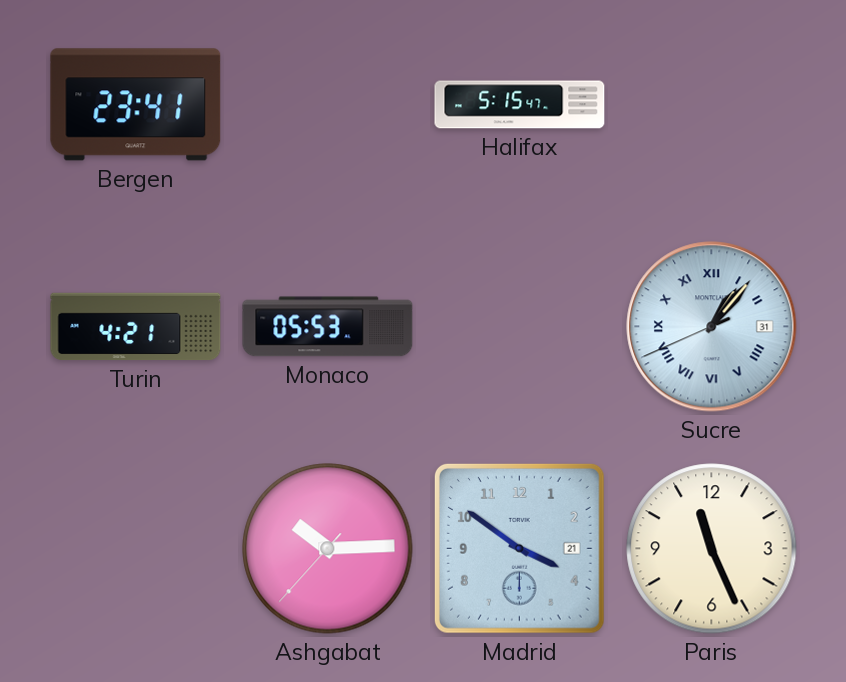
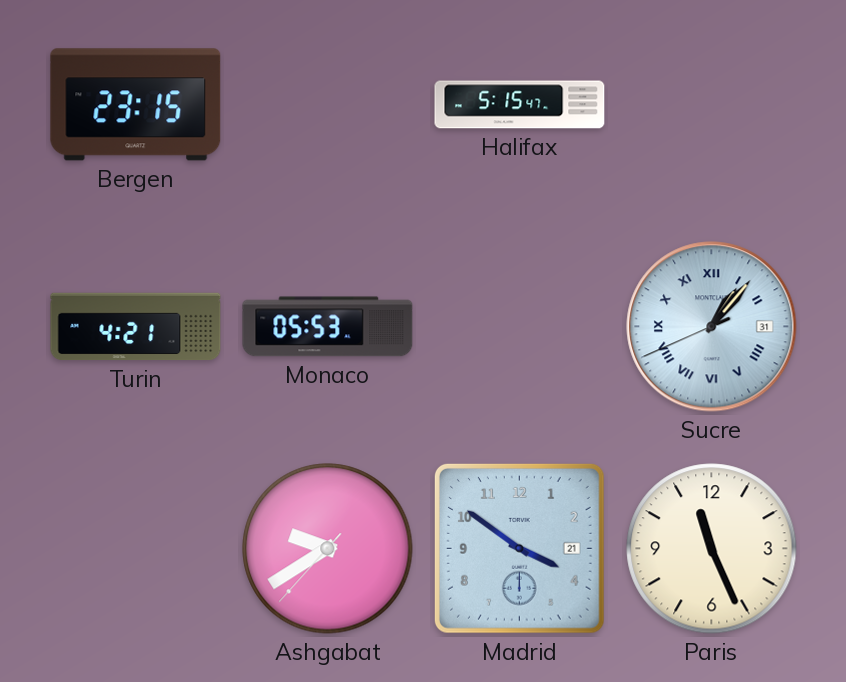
Bergen: 23:41 -> 23:15
Ashgabat: 10:14 -> 9:39
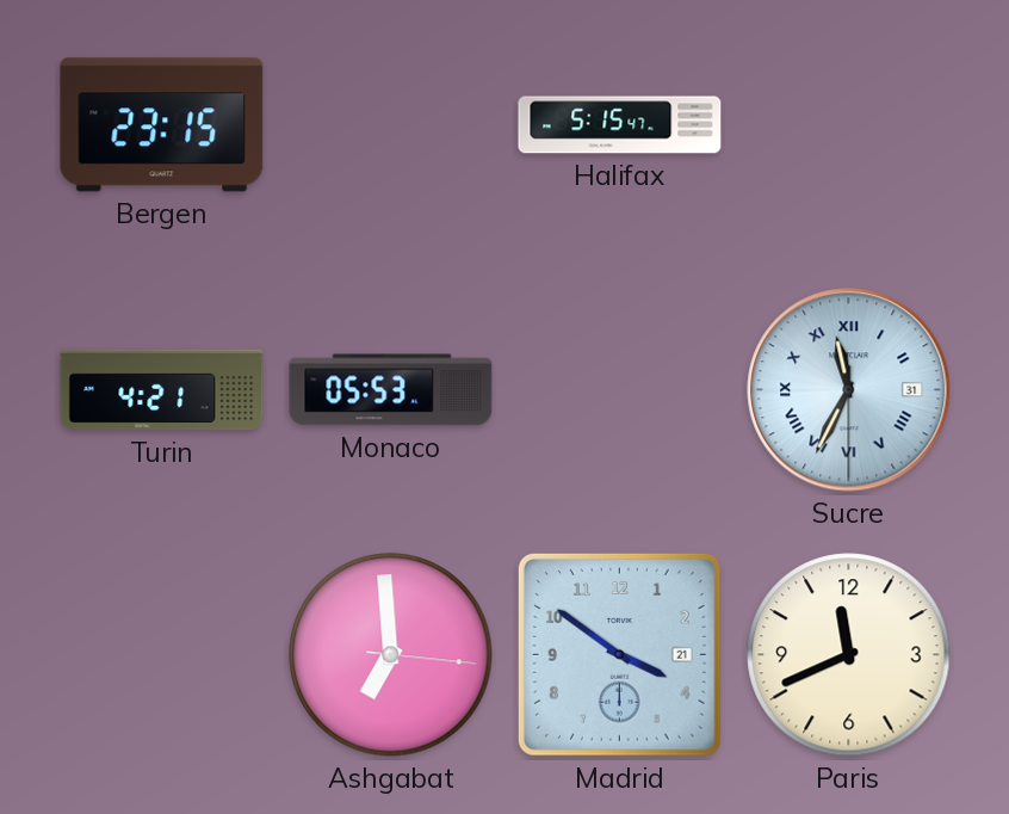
Sucre: 1:06 -> 11:34
Ashgabat: 9:39 -> 6:59
Paris: 11:26 -> 11:41
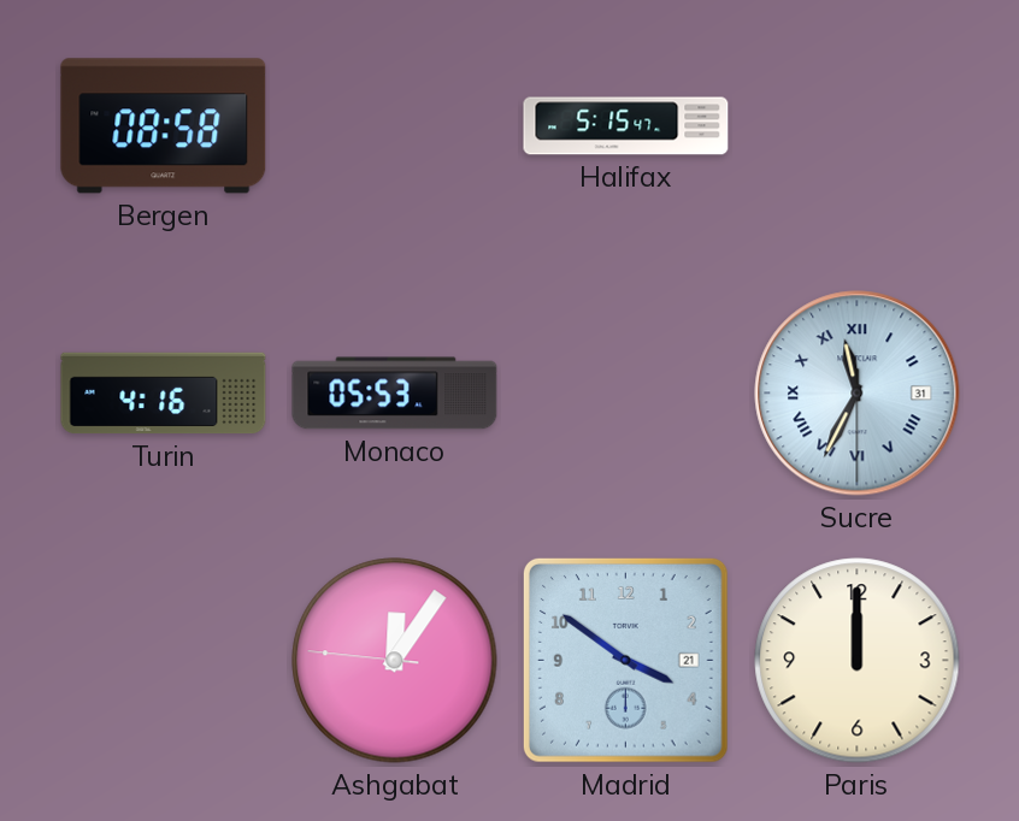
Bergen: 23:15 -> 08:58
Turin: 4:21 -> 4:16
Ashgabat: 6:59 -> 12:05
Paris: 11:41 -> 12:00
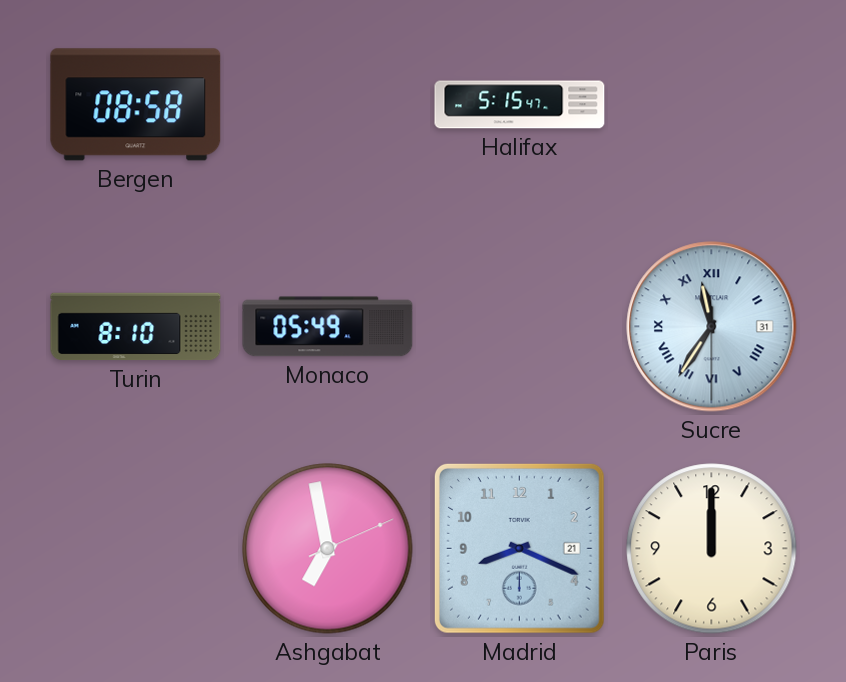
Turin: 4:16 -> 8:10
Monaco: 05:53 -> 05:49
Sucre: 11:34 -> 11:35
Ashgabat: 12:05 -> 6:58
Madrid: 3:51 -> 8:19
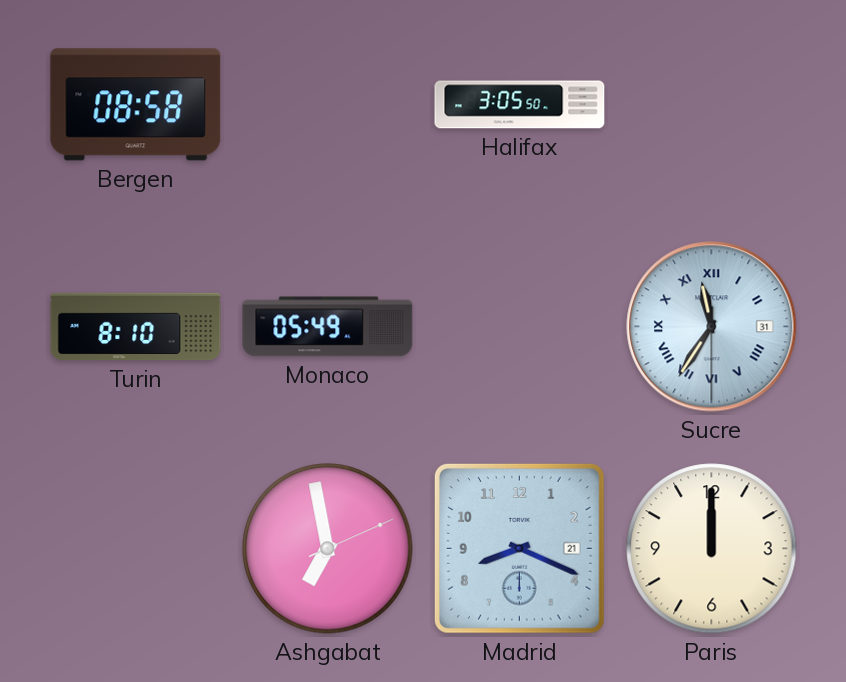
Halifax: 5:15 -> 3:05
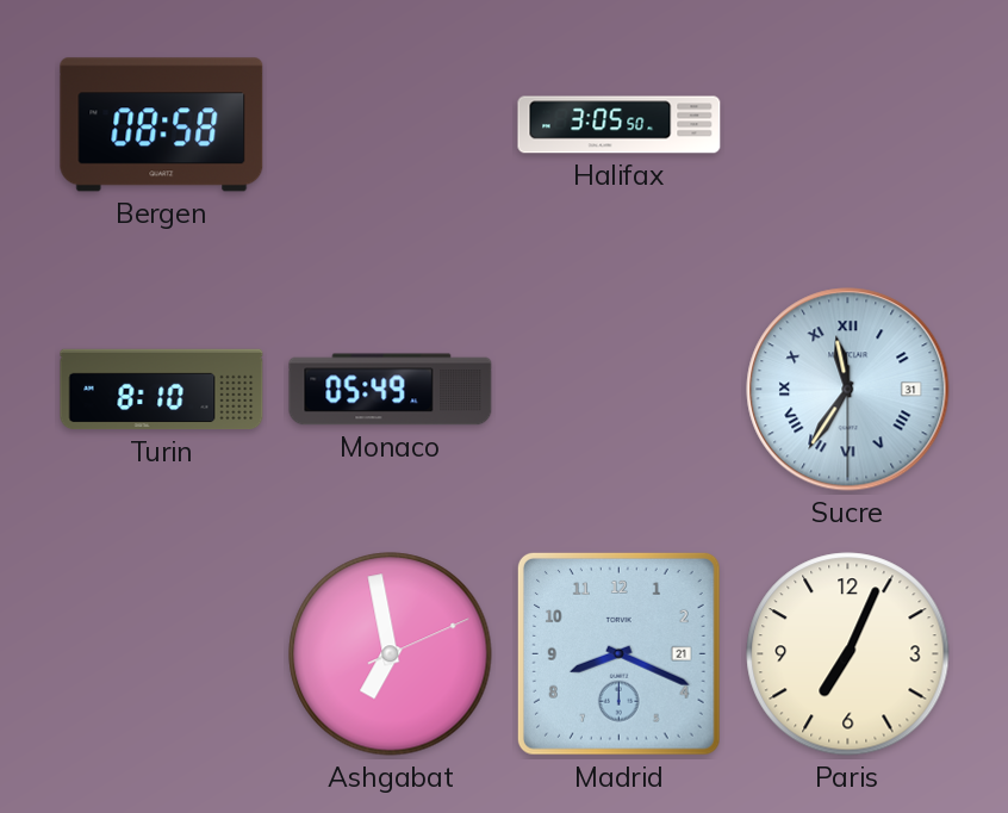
Paris: 12:00 -> 7:04
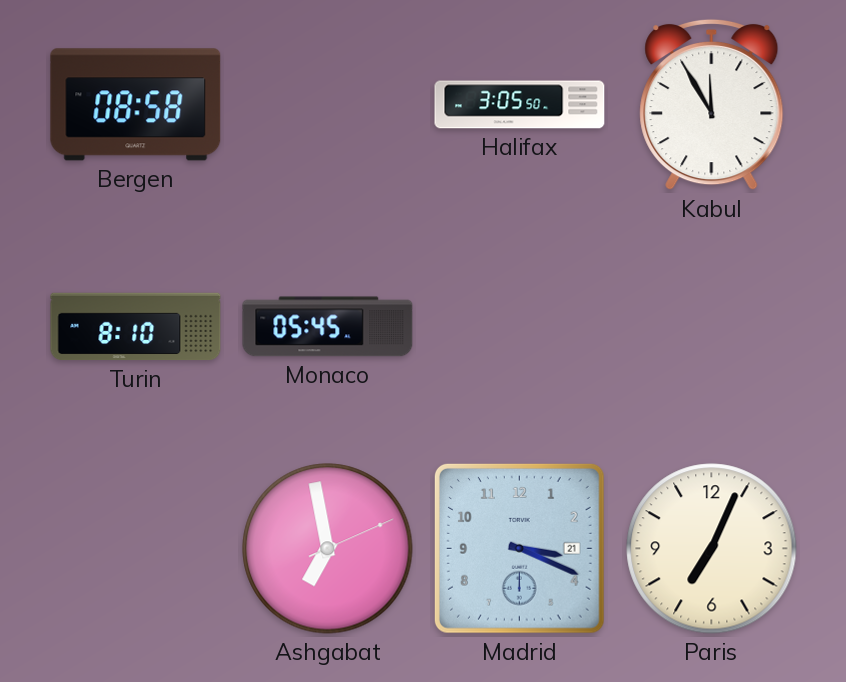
Kabul: none -> 11:55
Monaco: 05:49 -> 05:45
Sucre: 11:35 -> none
Madrid: 8:19 -> 3:19
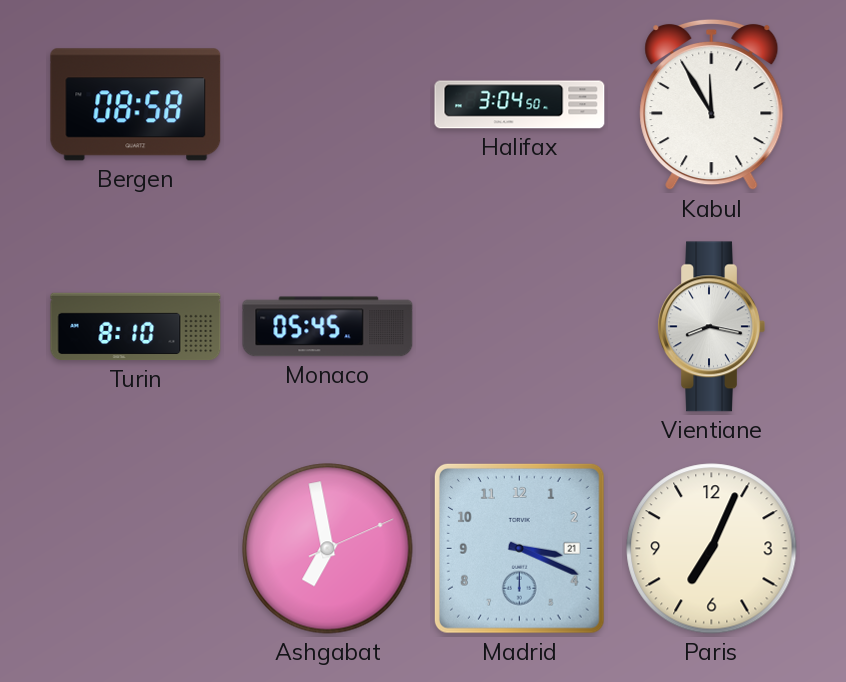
Halifax: 3:05 -> 3:04
Vientiane: none -> 8:17
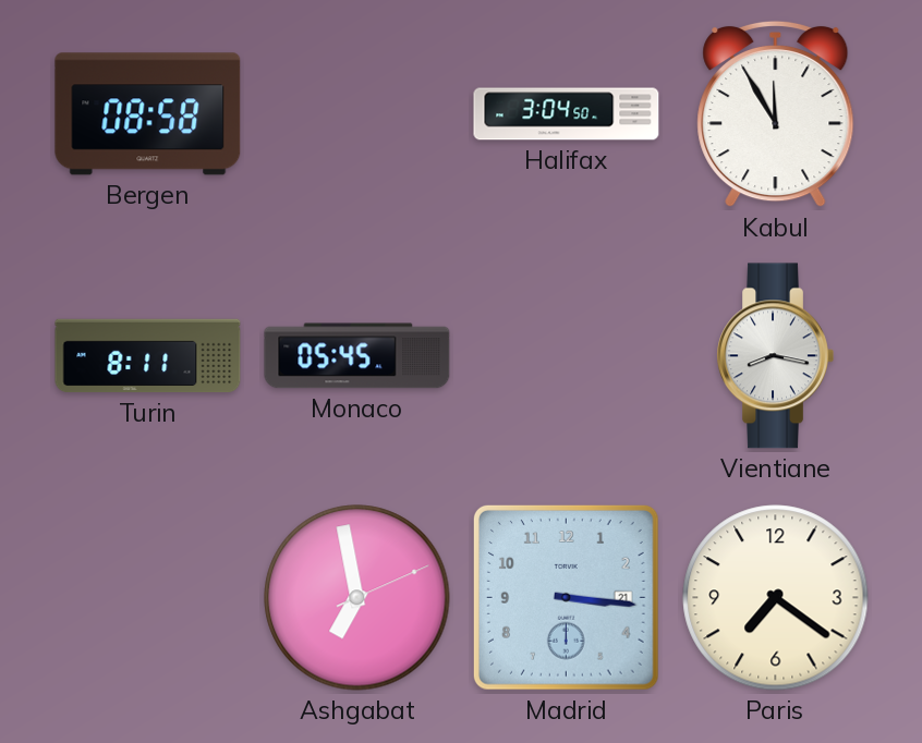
Turin: 8:10 -> 8:11
Madrid: 3:19 -> 3:16
Paris: 7:04 -> 7:21
